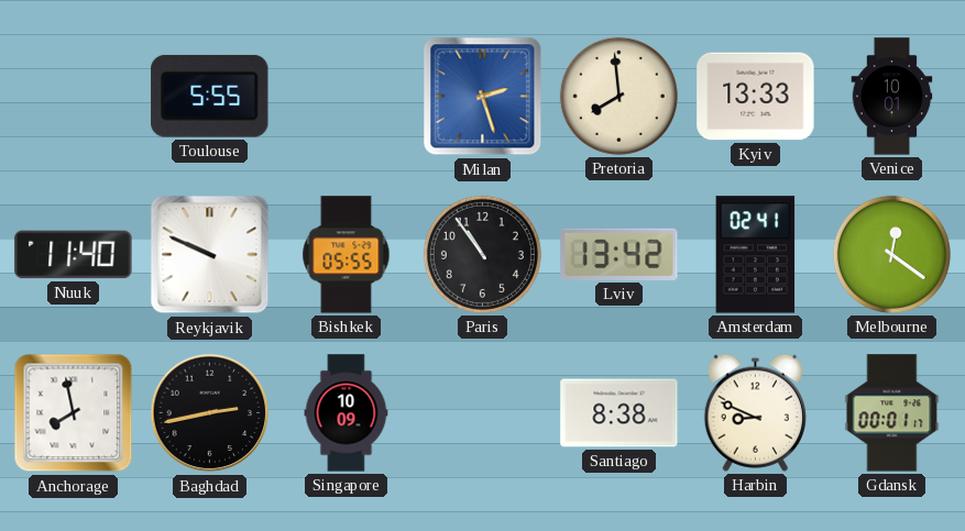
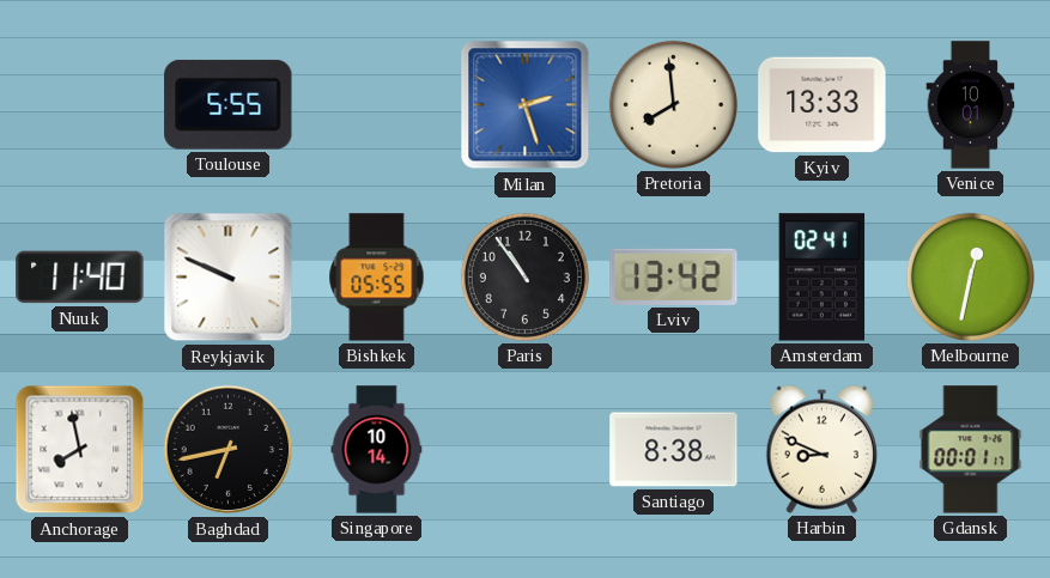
Melbourne: 12:21 -> 12:32
Baghdad: 2:43 -> 6:43
Singapore: 10:09 -> 10:14
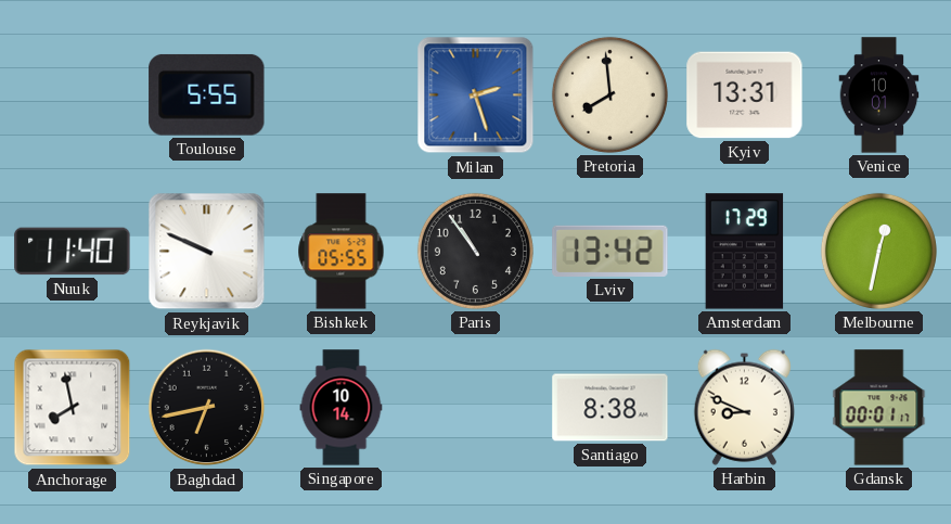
Kyiv: 13:33 -> 13:31
Amsterdam: 02:41 -> 17:29
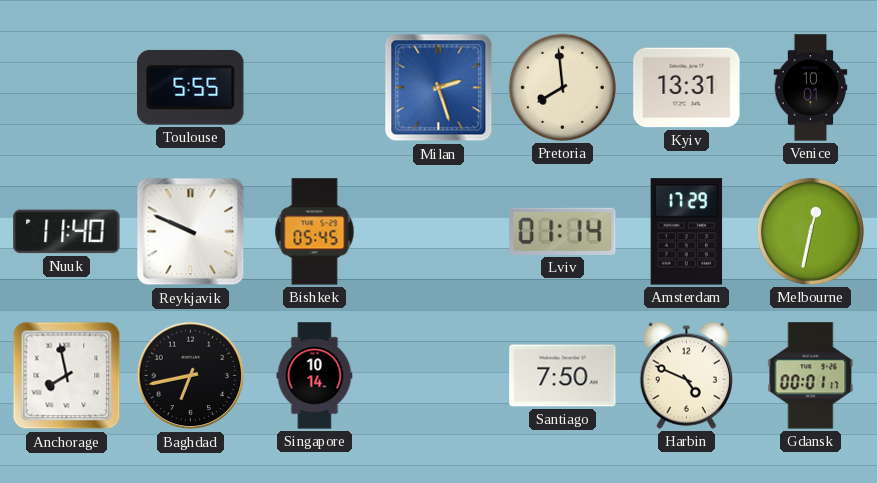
Bishkek: 05:55 -> 05:45
Paris: 10:54 -> none
Lviv: 13:42 -> 01:14
Santiago: 8:38 -> 7:50
Harbin: 8:49 -> 4:49
